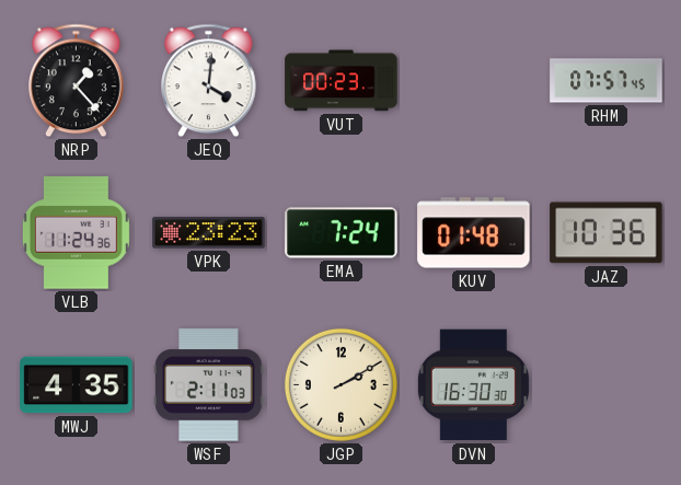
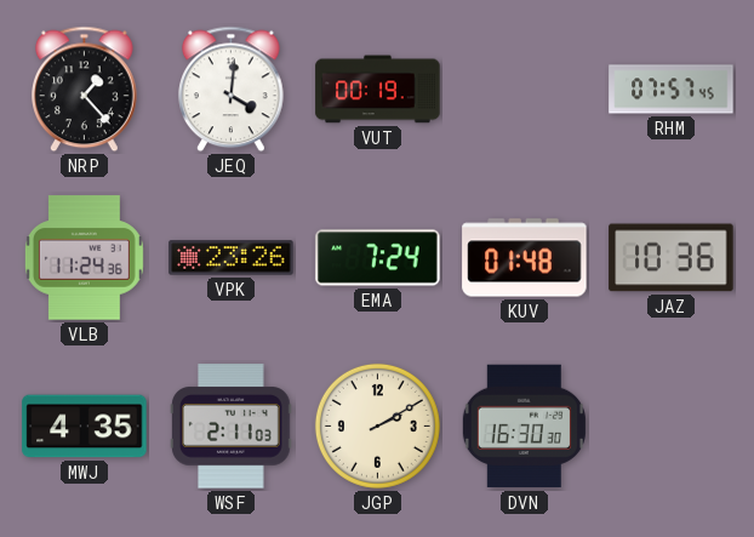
VUT: 00:23 -> 00:19
VPK: 23:23 -> 23:26
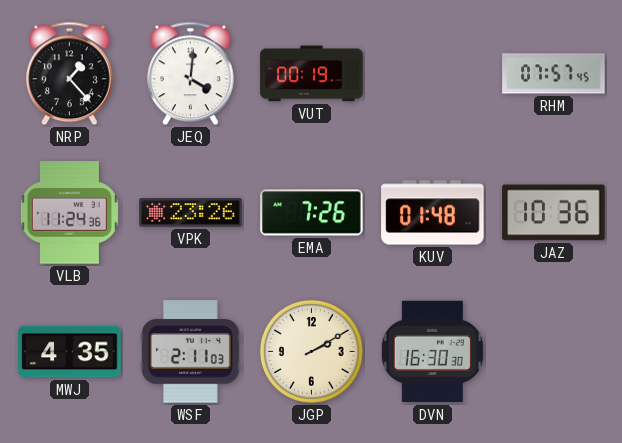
EMA: 7:24 -> 7:26
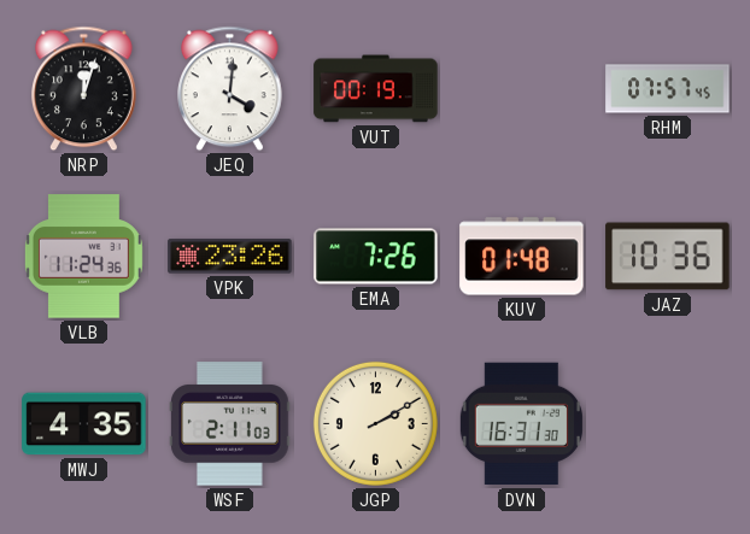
NRP: 1:23 -> 12:03
DVN: 16:30 -> 16:31
